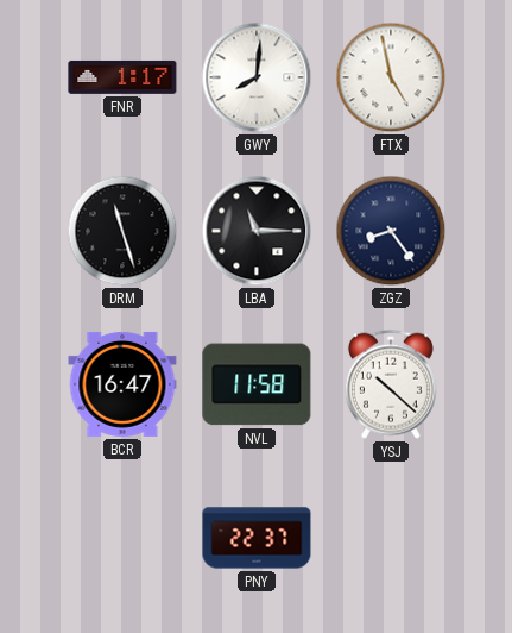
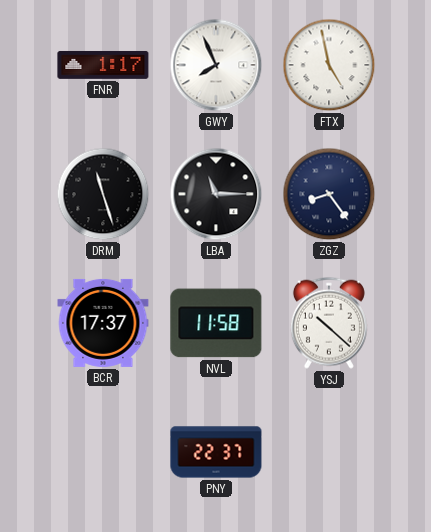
GWY: 8:01 -> 7:56
BCR: 16:47 -> 17:37
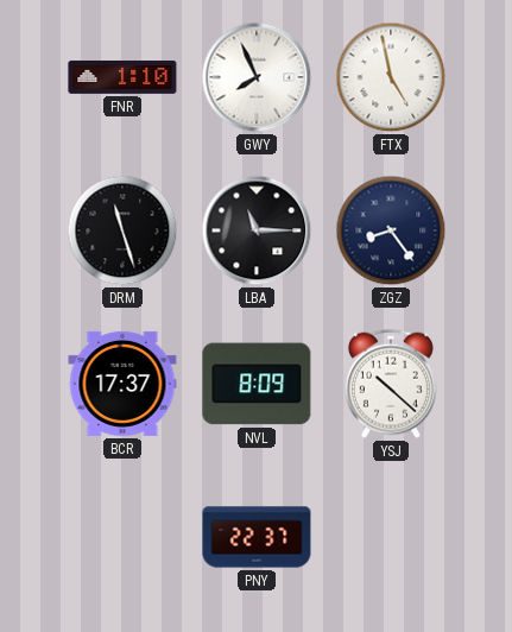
FNR: 1:17 -> 1:10
NVL: 11:58 -> 8:09
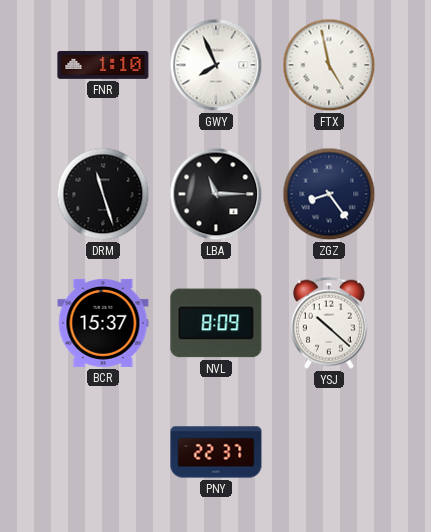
BCR: 17:37 -> 15:37
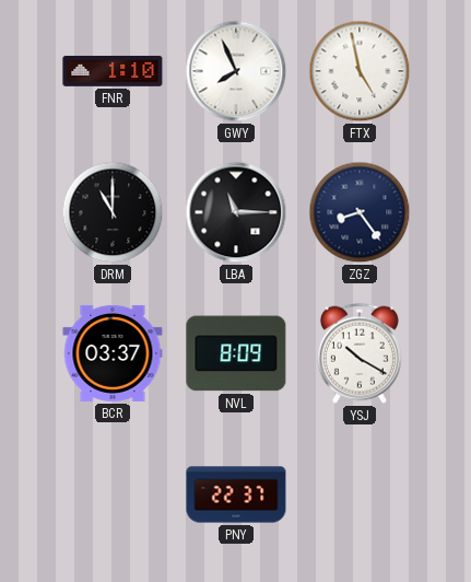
DRM: 11:27 -> 11:00
BCR: 15:37 -> 03:37
YSJ: 10:22 -> 10:20
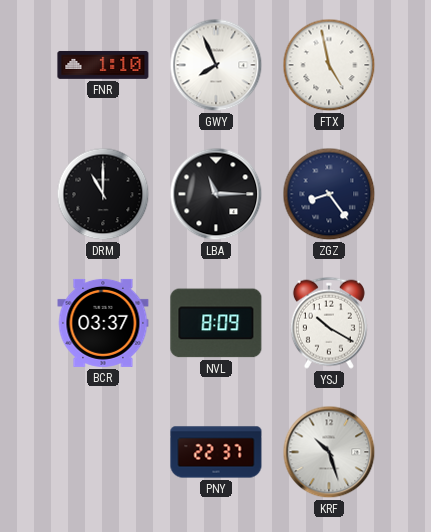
KRF: none -> 10:27
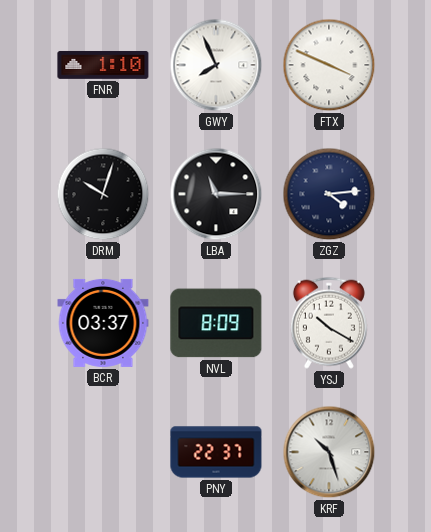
FTX: 4:58 -> 3:49
DRM: 11:00 -> 10:03
ZGZ: 8:24 -> 4:14
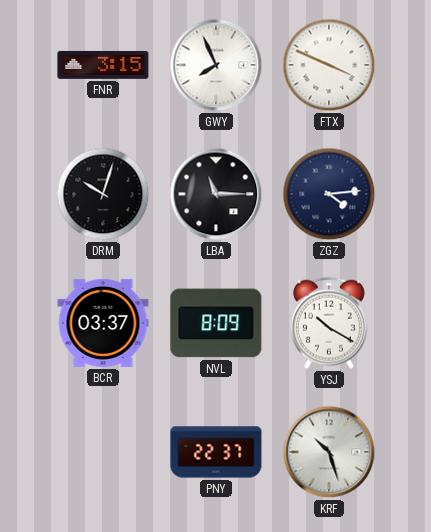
FNR: 1:10 -> 3:15
